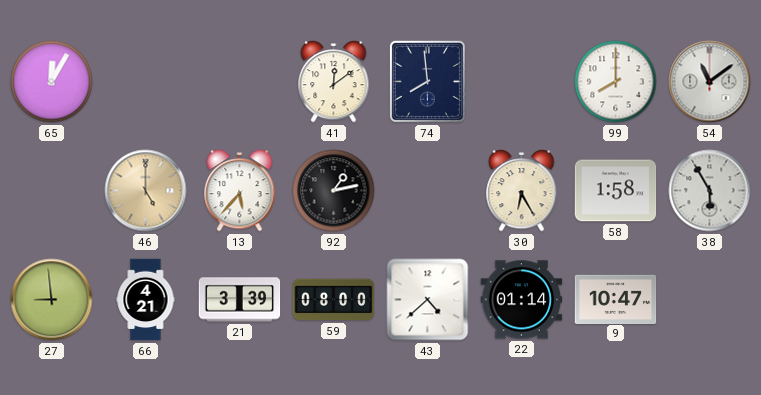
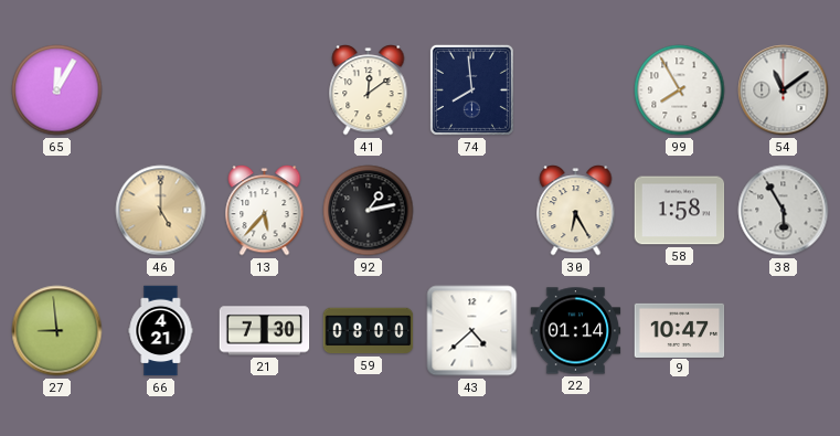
99: 8:00 -> 7:55
21: 3:39 -> 7:30
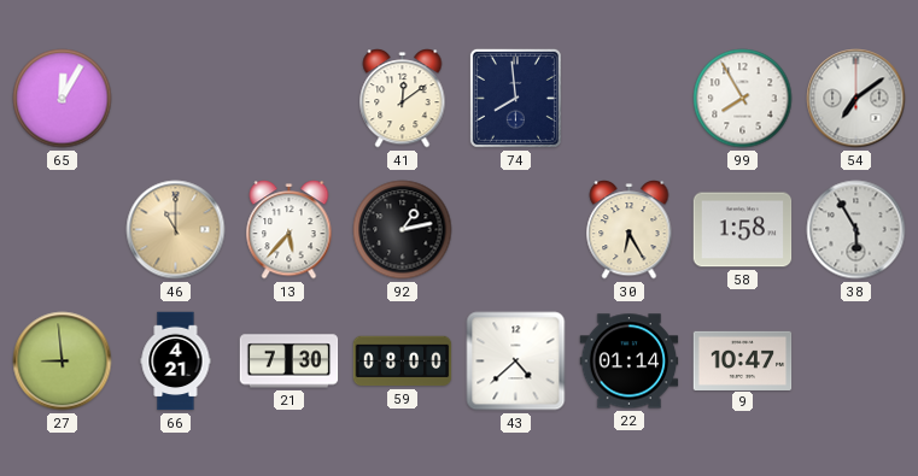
54: 11:09 -> 7:09
46: 5:00 -> 11:00
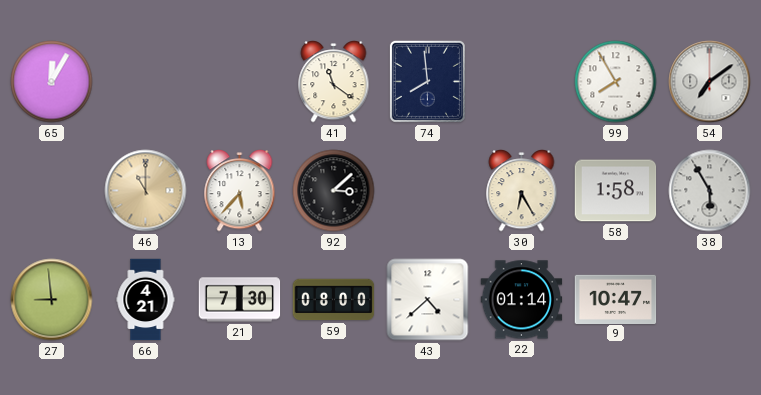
41: 12:09 -> 11:21
92: 1:13 -> 3:08
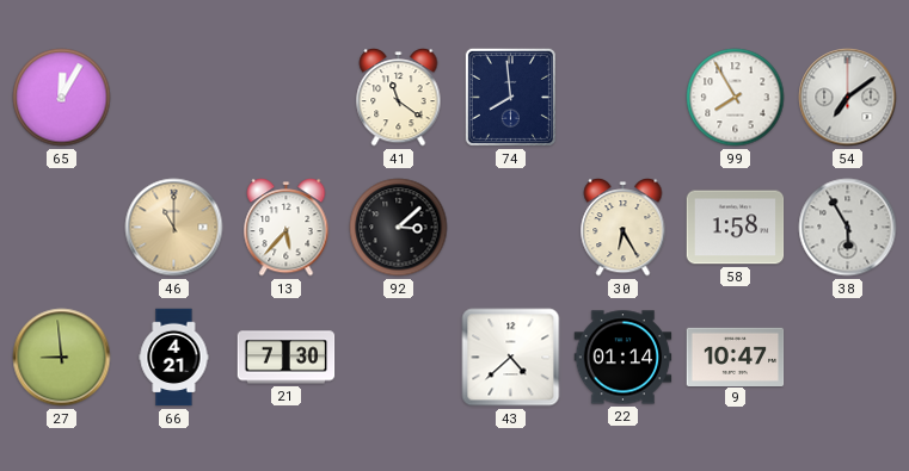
59: 08:00 -> none
